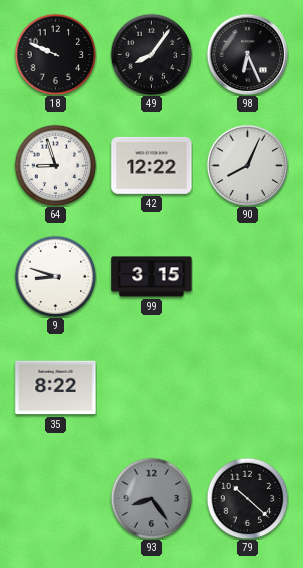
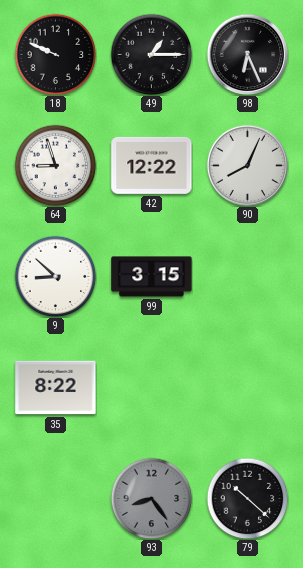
49: 8:06 -> 1:15
9: 8:48 -> 8:52
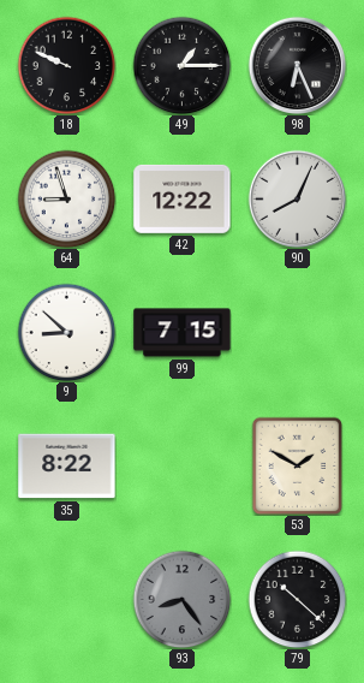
99: 3:15 -> 7:15
53: none -> 1:50
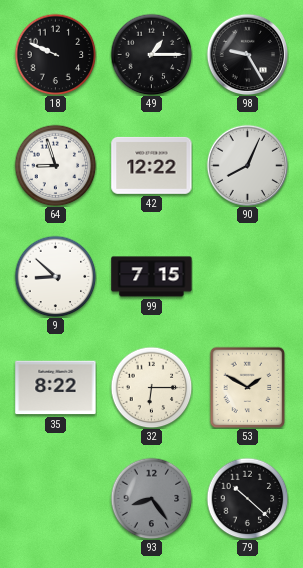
98: 6:26 -> 9:25
32: none -> 6:15
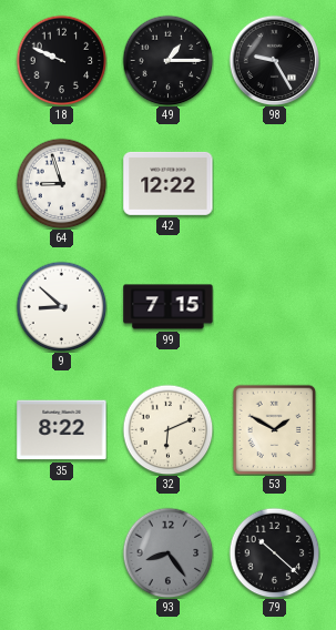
90: 8:04 -> none
32: 6:15 -> 6:11
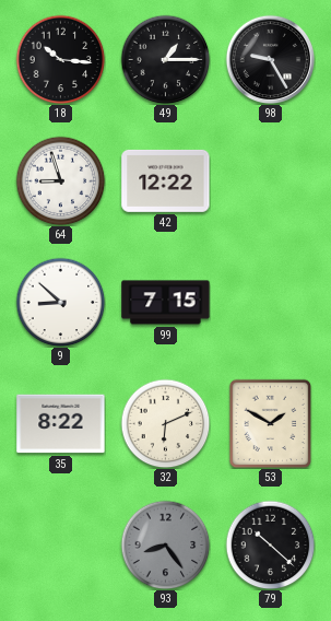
18: 9:49 -> 10:16
